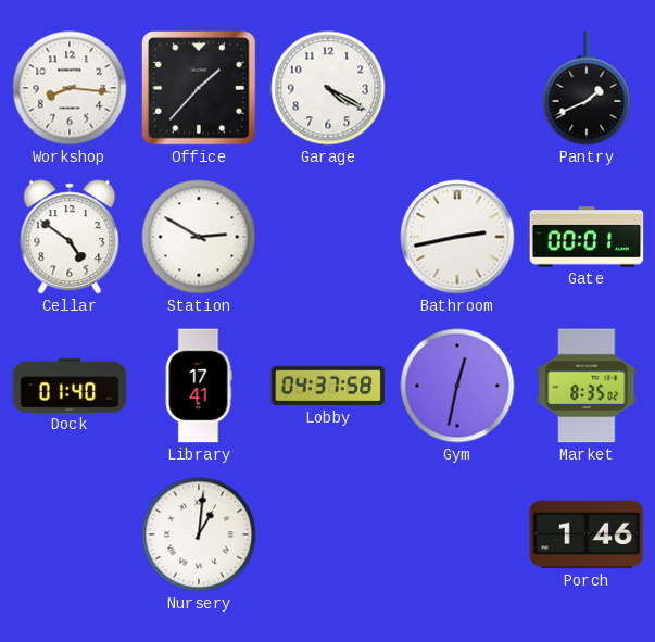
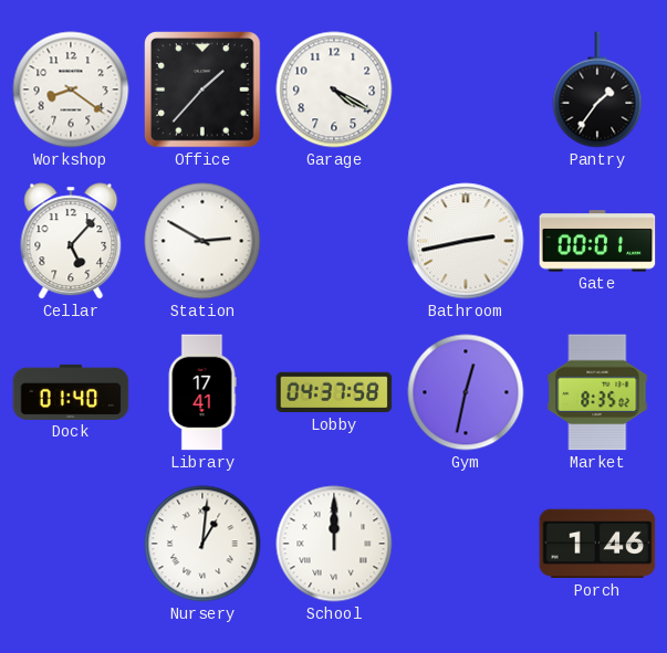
Workshop: 8:16 -> 8:21
Pantry: 1:41 -> 1:36
Cellar: 4:51 -> 5:07
School: none -> 12:00
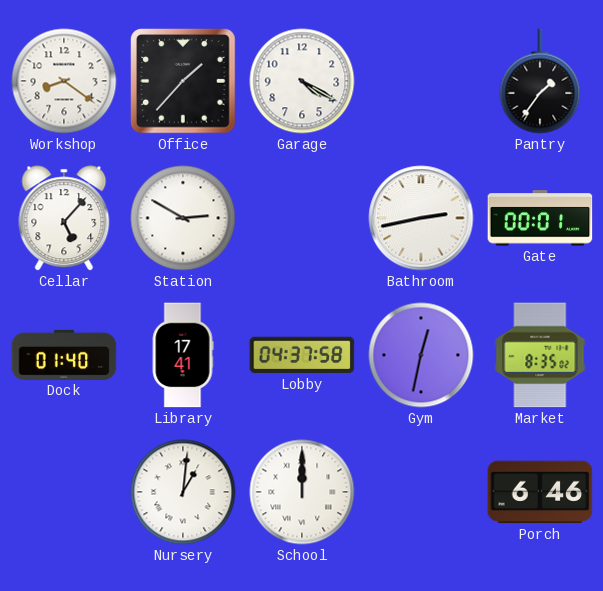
Porch: 1:46 -> 6:46
